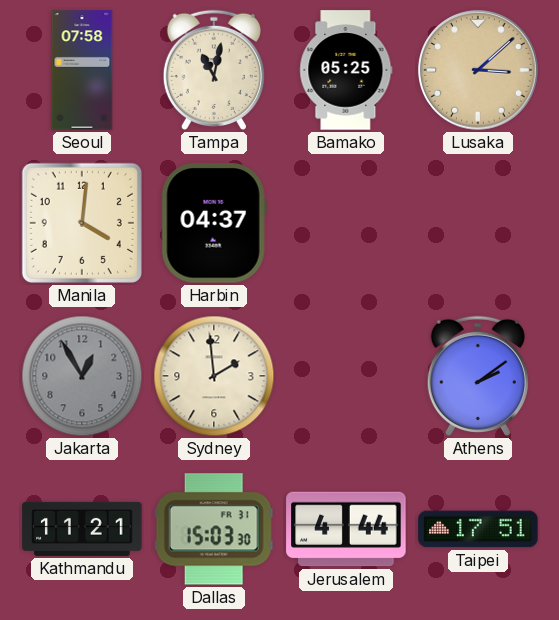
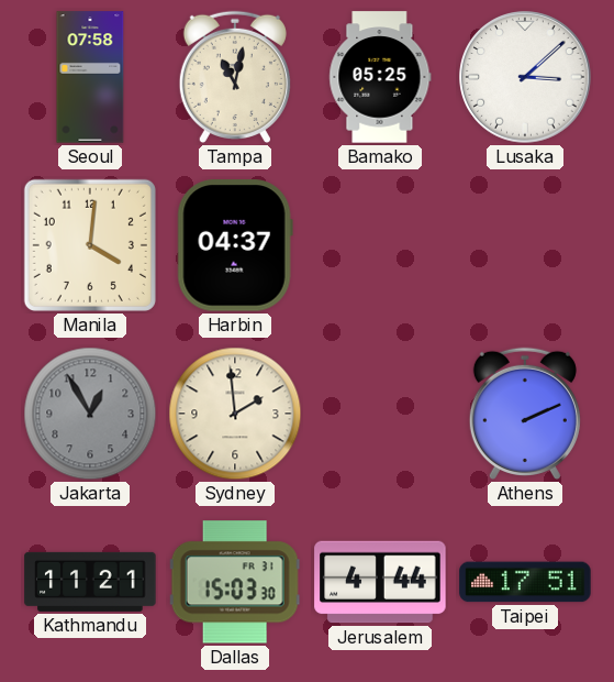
Lusaka dial: champagne -> white
Athens: 2:09 -> 2:11
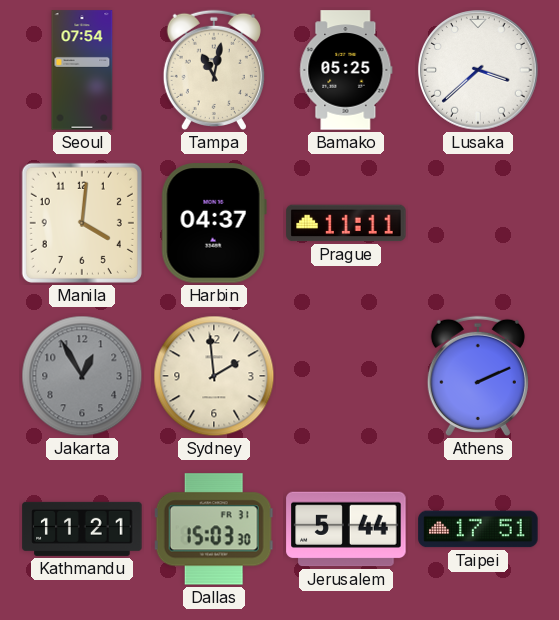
Seoul: 07:58 -> 07:54
Lusaka: 3:08 -> 3:38
Prague: none -> 11:11
Jerusalem: 4:44 -> 5:44
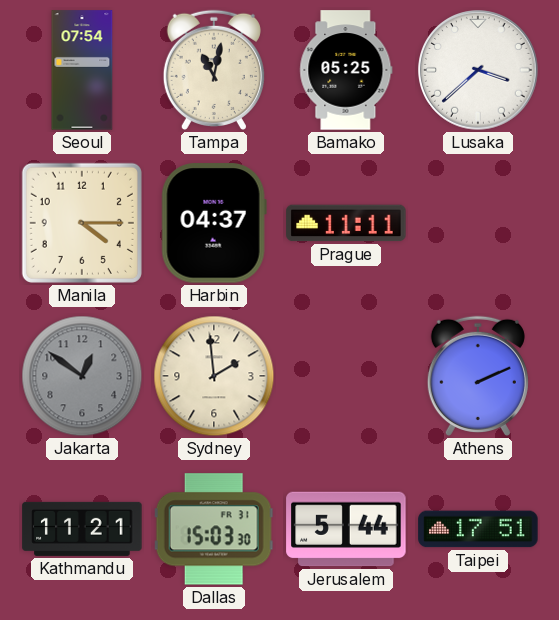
Manila: 4:01 -> 4:15
Jakarta: 12:55 -> 12:51
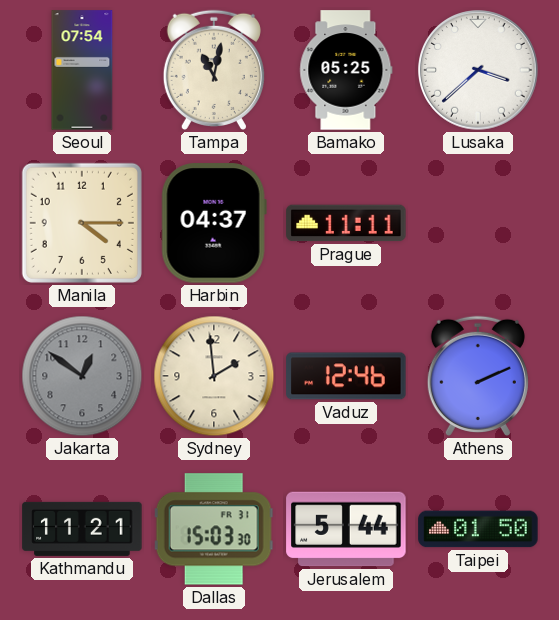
Vaduz: none -> 12:46
Taipei: 17:51 -> 01:50
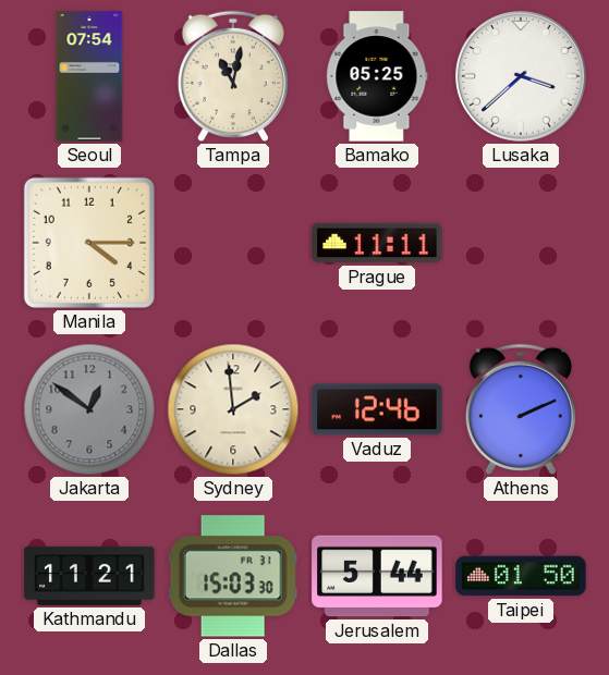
Harbin: 04:37 -> none
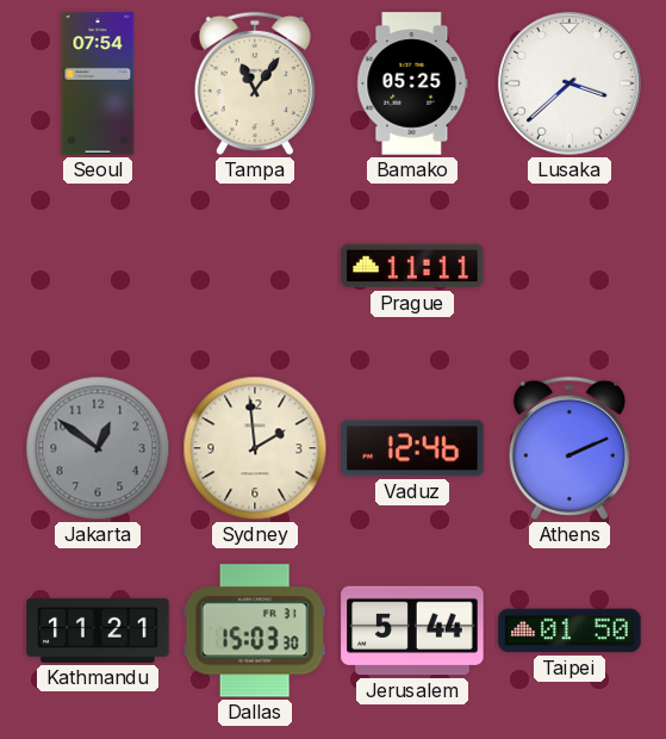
Tampa: 11:02 -> 11:06
Manila: 4:15 -> none
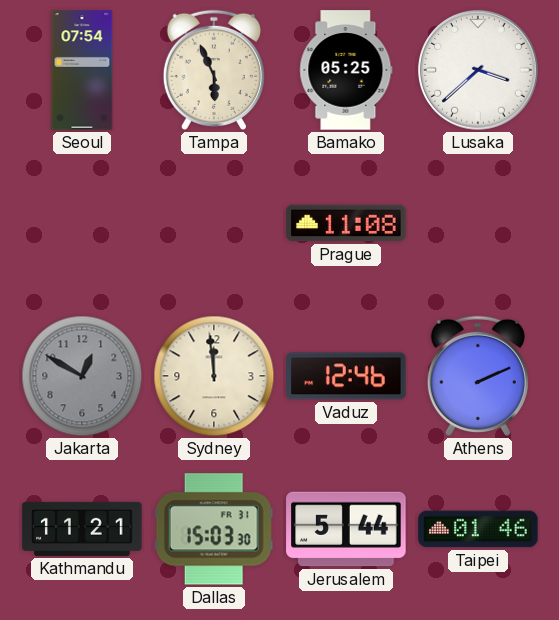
Tampa: 11:06 -> 5:56
Prague: 11:11 -> 11:08
Jakarta: 12:51 -> 12:50
Sydney: 1:59 -> 11:59
Taipei: 01:50 -> 01:46
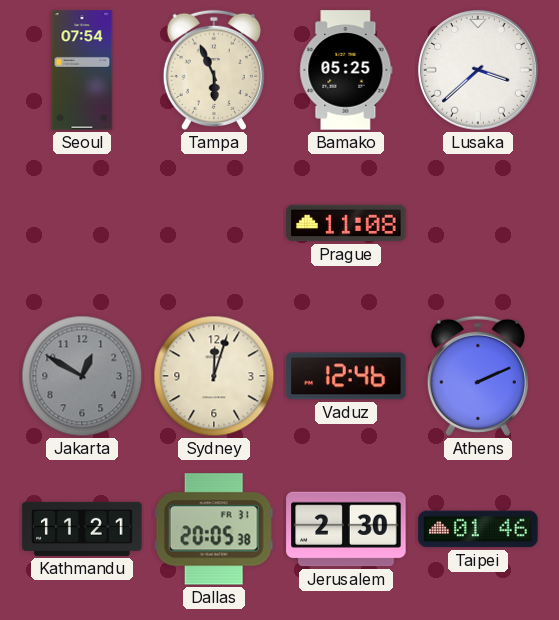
Sydney: 11:59 -> 12:03
Dallas: 15:03 -> 20:05
Jerusalem: 5:44 -> 2:30
